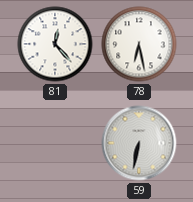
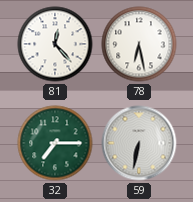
32: none -> 7:15
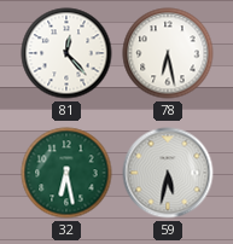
32: 7:15 -> 6:28
59: 6:32 -> 5:32
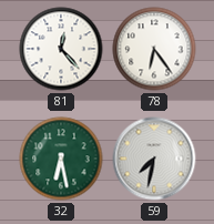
78: 6:28 -> 6:24
59: 5:32 -> 7:32
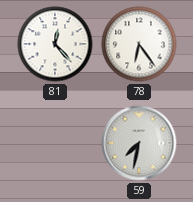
32: 6:28 -> none
